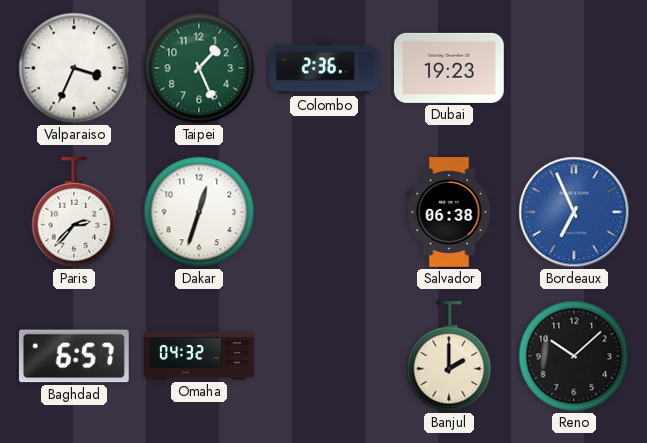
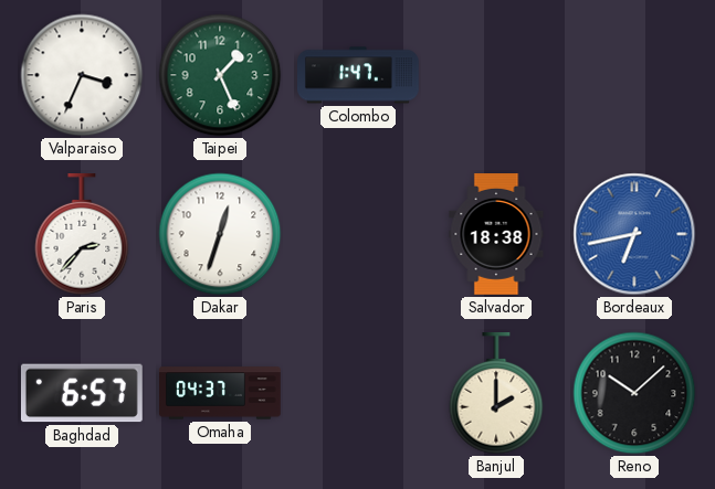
Colombo: 2:36 -> 1:47
Dubai: 19:23 -> none
Salvador: 06:38 -> 18:38
Bordeaux: 6:56 -> 6:43
Omaha: 04:32 -> 04:37
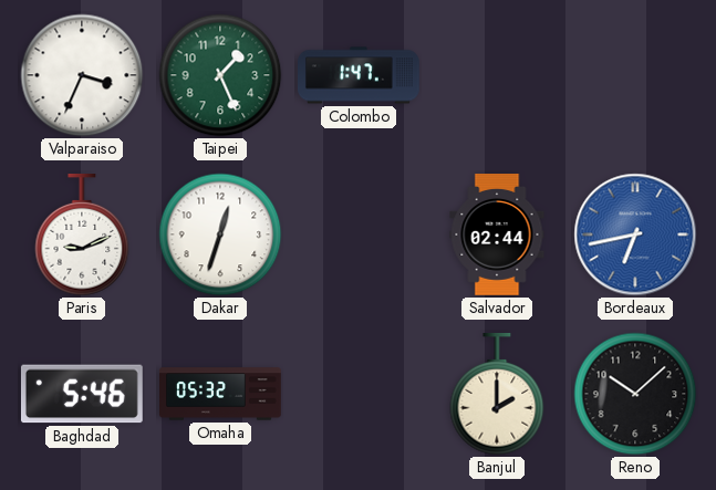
Paris: 2:37 -> 9:11
Salvador: 18:38 -> 02:44
Baghdad: 6:57 -> 5:46
Omaha: 04:37 -> 05:32
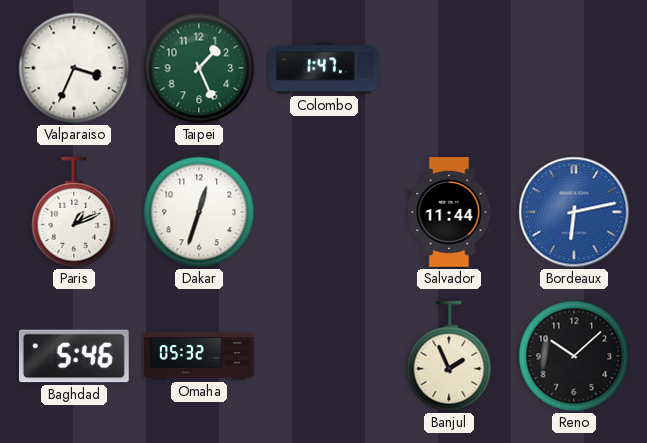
Paris: 9:11 -> 1:11
Salvador: 02:44 -> 11:44
Bordeaux: 6:43 -> 6:13
Banjul: 2:00 -> 1:56
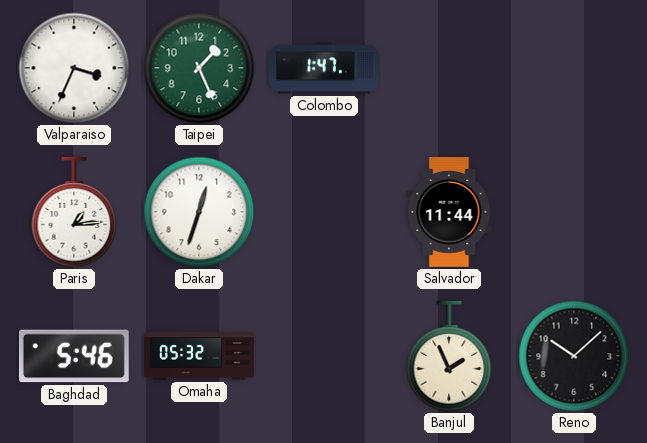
Paris: 1:11 -> 1:14
Bordeaux: 6:13 -> none
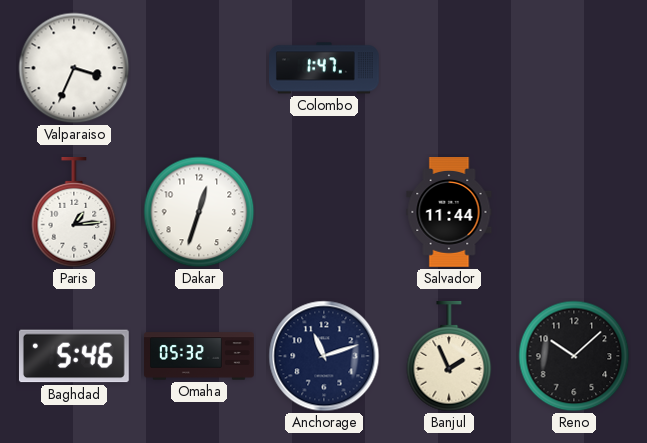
Taipei: 1:26 -> none
Anchorage: none -> 11:12
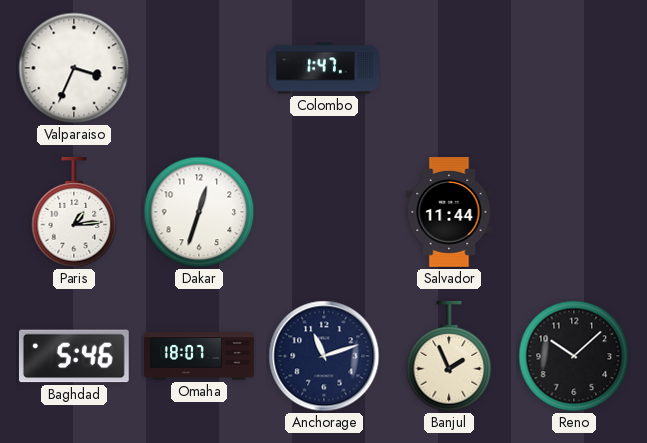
Omaha: 05:32 -> 18:07
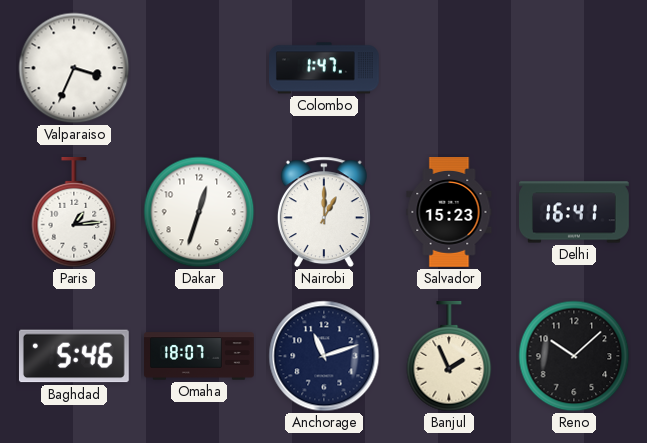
Nairobi: none -> 1:00
Salvador: 11:44 -> 15:23
Delhi: none -> 16:41
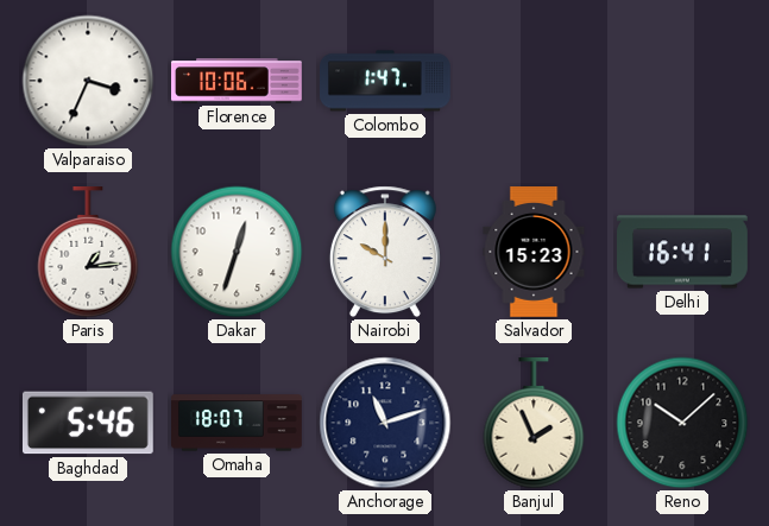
Florence: none -> 10:06
Nairobi: 1:00 -> 10:00
